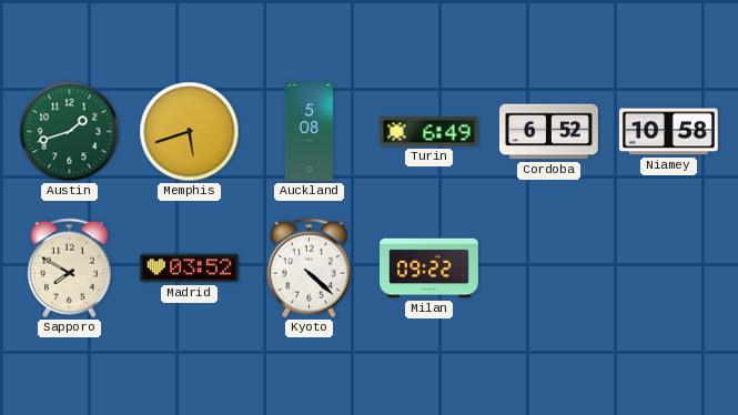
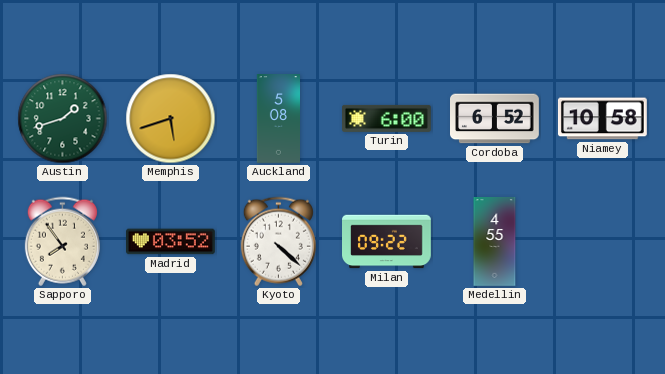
Turin: 6:49 -> 6:00
Sapporo: 7:50 -> 7:54
Medellin: none -> 4:55
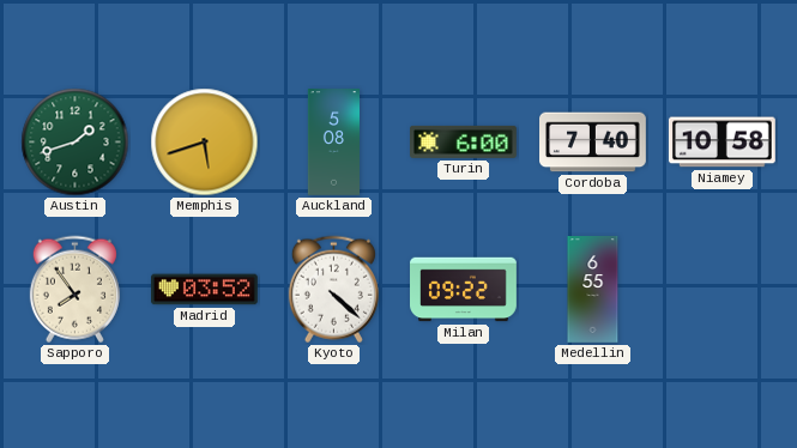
Cordoba: 6:52 -> 7:40
Medellin: 4:55 -> 6:55
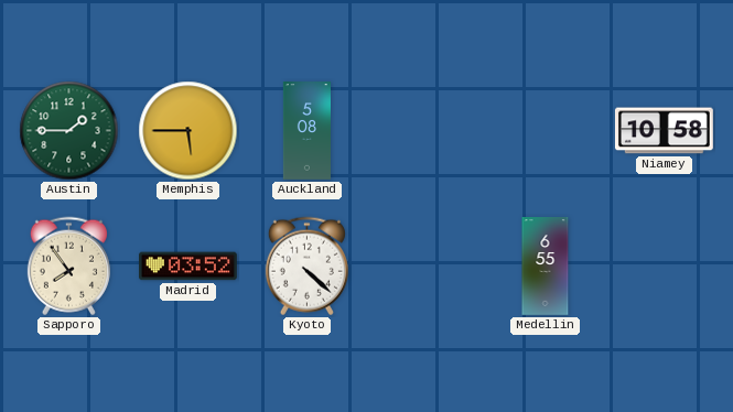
Austin: 1:42 -> 1:45
Memphis: 5:42 -> 5:45
Turin: 6:00 -> none
Cordoba: 7:40 -> none
Milan: 09:22 -> none
